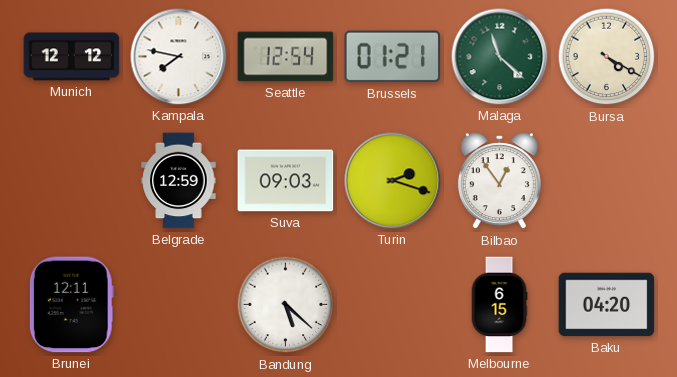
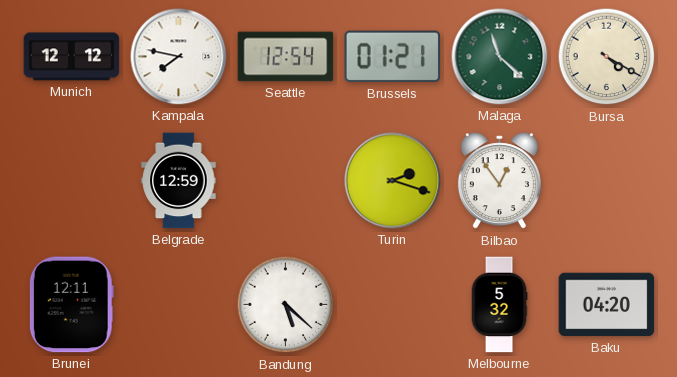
Suva: 09:03 -> none
Melbourne: 6:15 -> 5:32
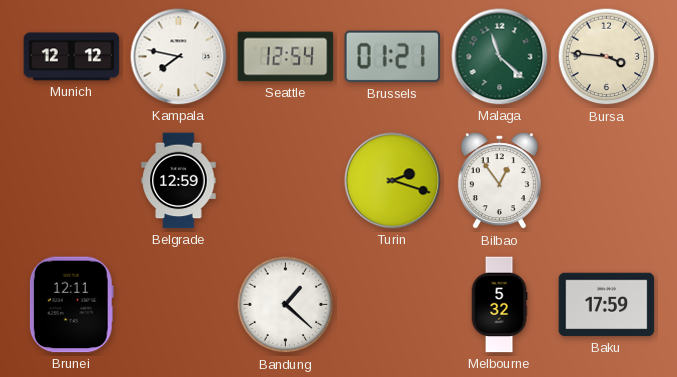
Bursa: 4:20 -> 3:46
Bandung: 5:22 -> 1:22
Baku: 04:20 -> 17:59
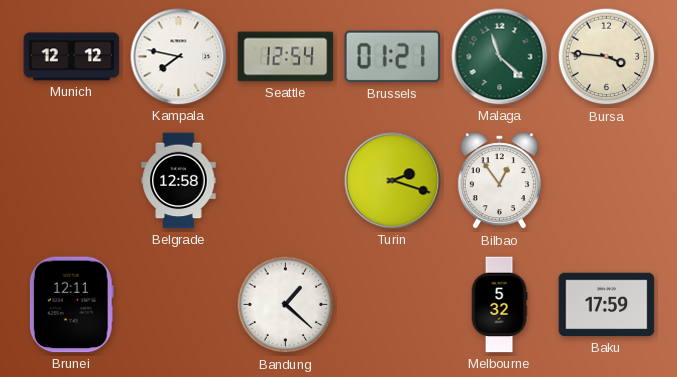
Belgrade: 12:59 -> 12:58
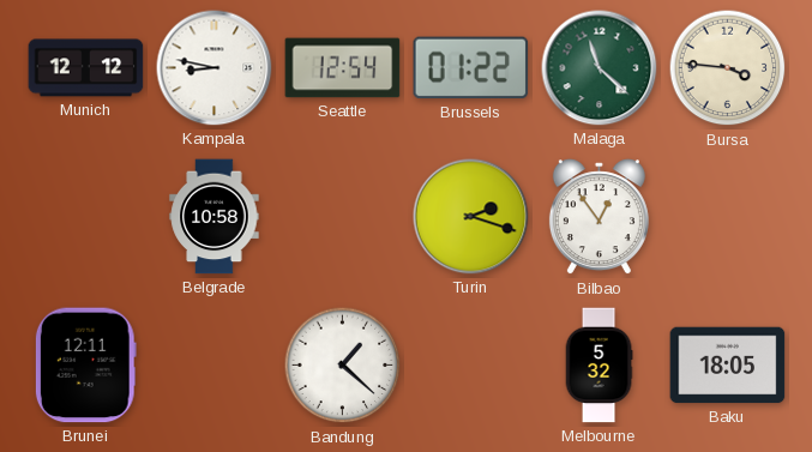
Kampala: 7:47 -> 8:47
Brussels: 01:21 -> 01:22
Belgrade: 12:58 -> 10:58
Baku: 17:59 -> 18:05
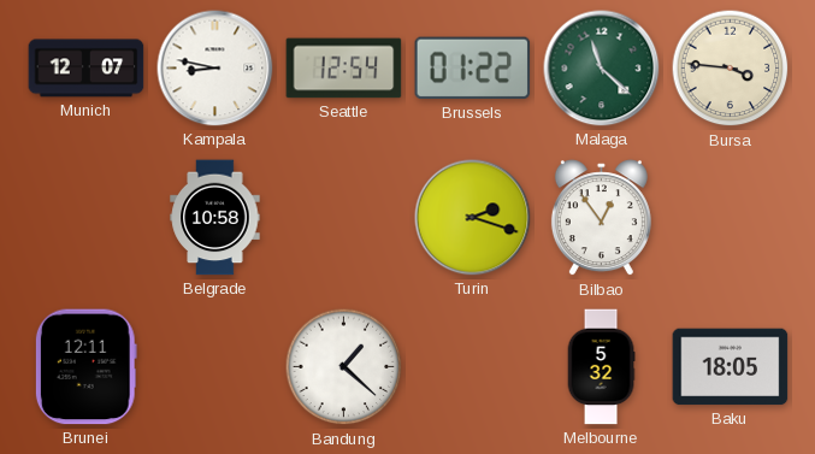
Munich: 12:12 -> 12:07
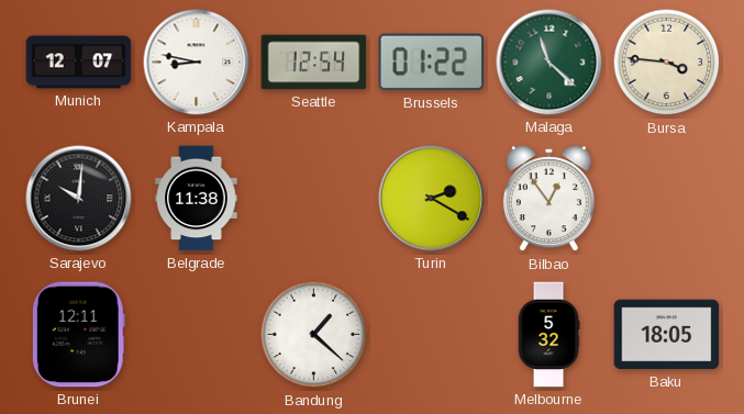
Sarajevo: none -> 10:01
Belgrade: 10:58 -> 11:38
Turin: 2:18 -> 2:20
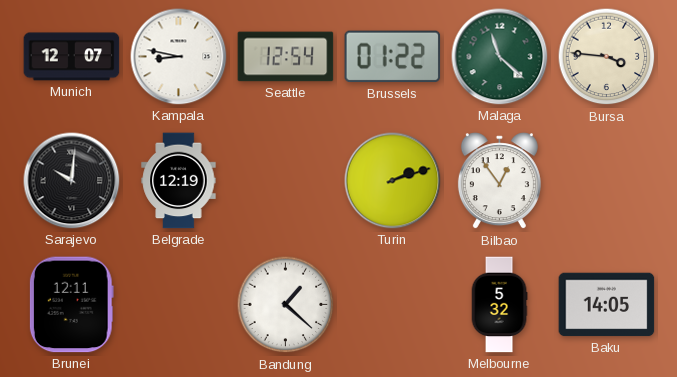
Belgrade: 11:38 -> 12:19
Turin: 2:20 -> 2:12
Baku: 18:05 -> 14:05
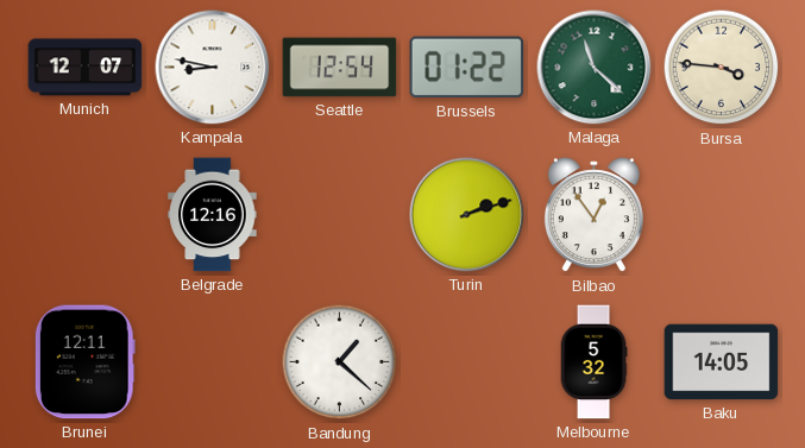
Sarajevo: 10:01 -> none
Belgrade: 12:19 -> 12:16
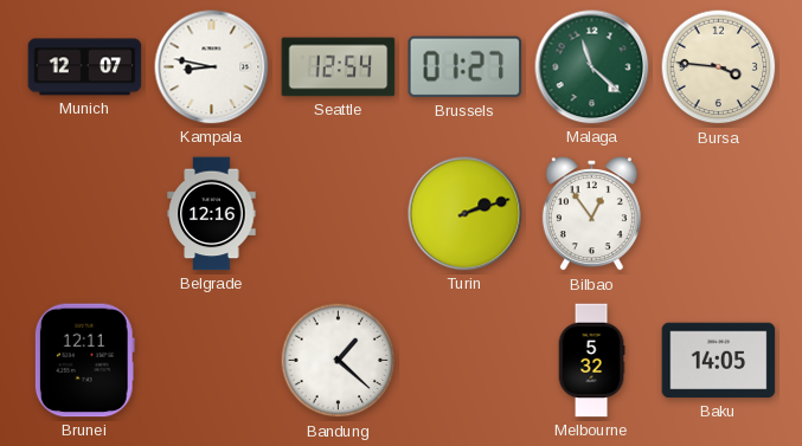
Brussels: 01:22 -> 01:27
